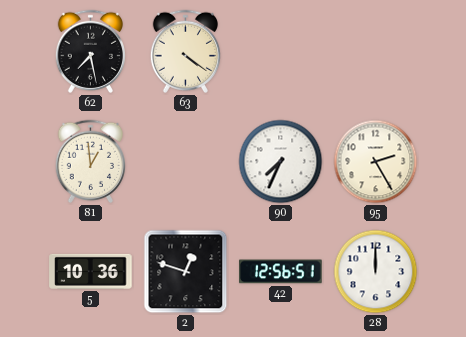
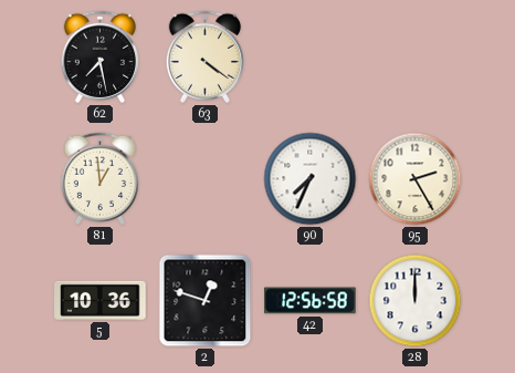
42: 12:56:51 -> 12:56:58
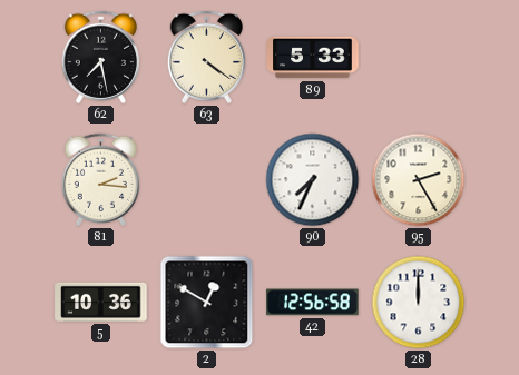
89: none -> 5:33
81: 12:59 -> 2:16
2: 12:48 -> 12:50
